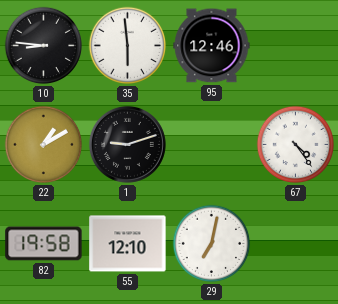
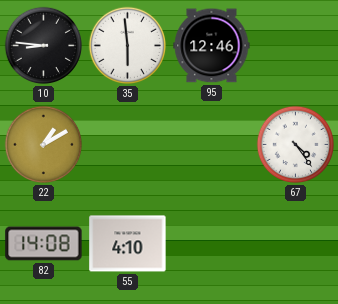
1: 9:12 -> none
82: 19:58 -> 14:08
55: 12:10 -> 4:10
29: 7:02 -> none
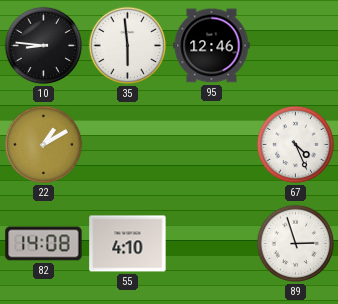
67: 4:24 -> 4:26
89: none -> 2:57
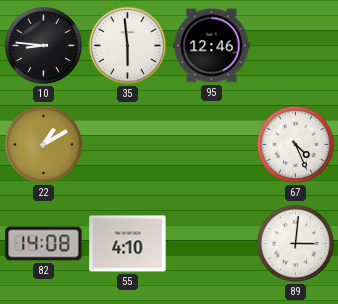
89: 2:57 -> 3:01
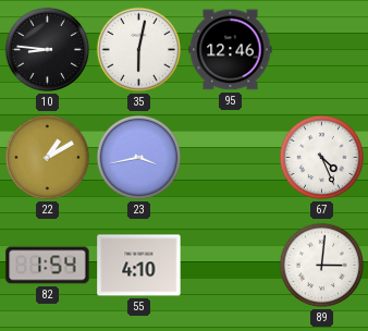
35: 5:59 -> 6:02
23: none -> 3:43
82: 14:08 -> 1:54
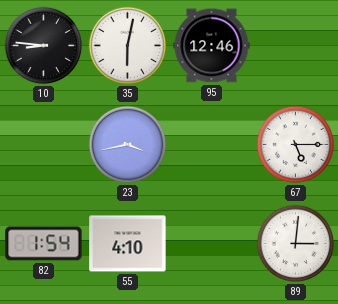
22: 1:10 -> none
67: 4:26 -> 5:15
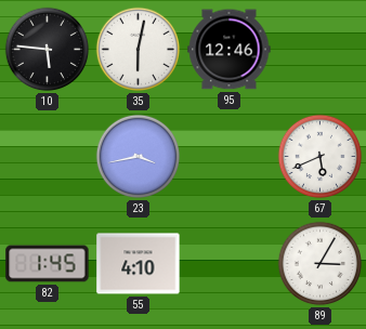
10: 8:46 -> 5:46
67: 5:15 -> 5:41
82: 1:54 -> 1:45
89: 3:01 -> 3:05
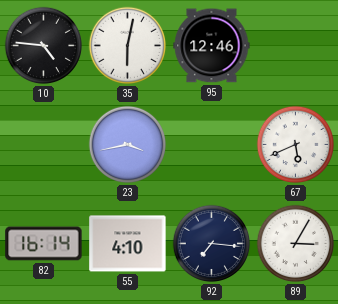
10: 5:46 -> 4:46
82: 1:45 -> 16:14
92: none -> 7:16
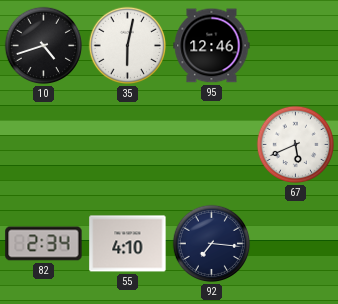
10: 4:46 -> 4:42
23: 3:43 -> none
82: 16:14 -> 2:34
89: 3:05 -> none
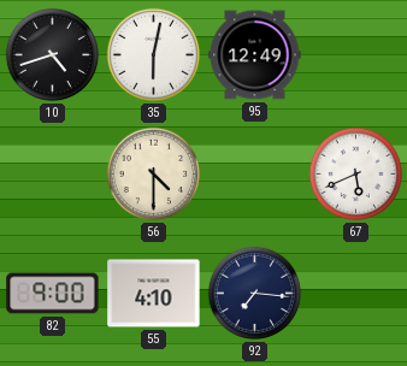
95: 12:46 -> 12:49
56: none -> 4:30
82: 2:34 -> 9:00
